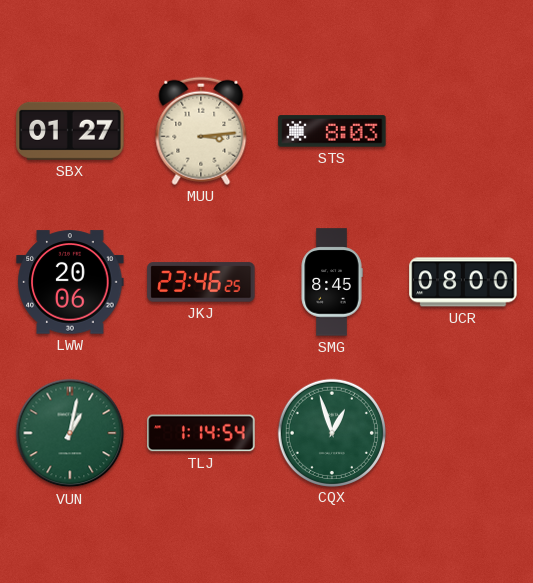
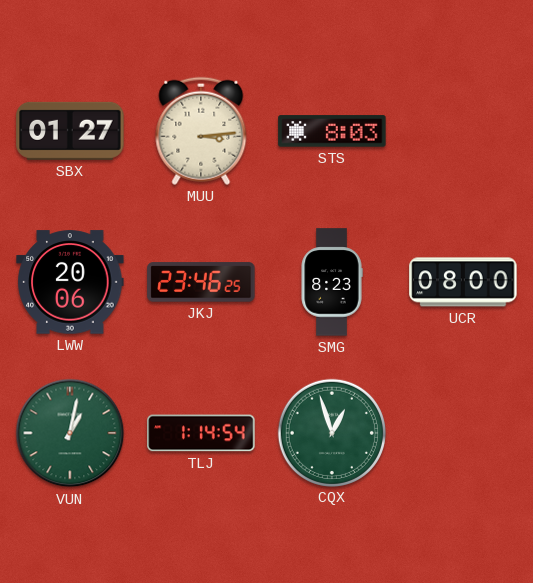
SMG: 8:45 -> 8:23
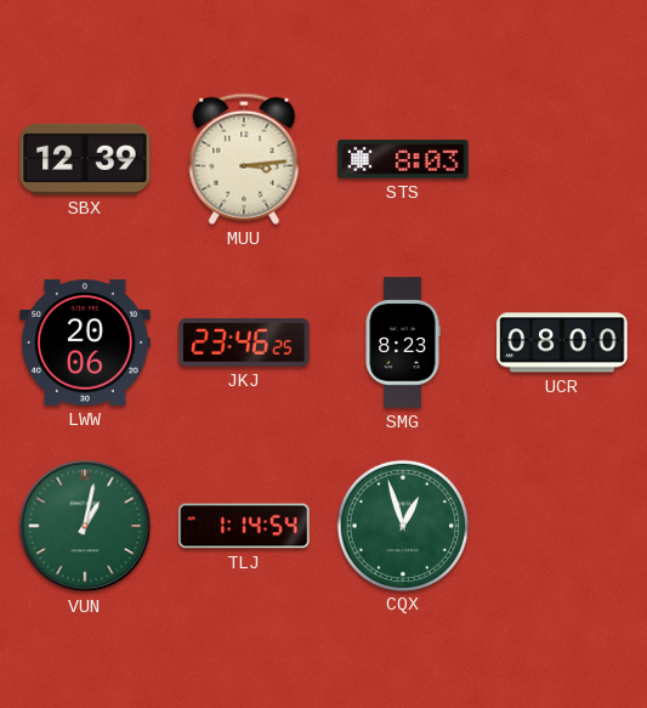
SBX: 01:27 -> 12:39
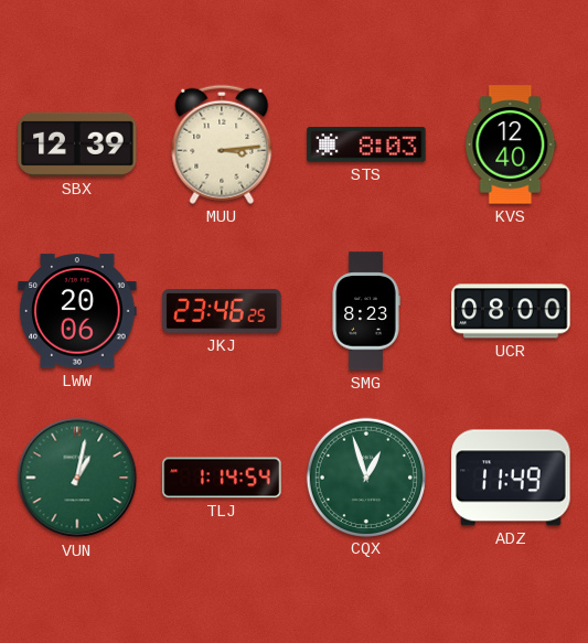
KVS: none -> 12:40
ADZ: none -> 11:49
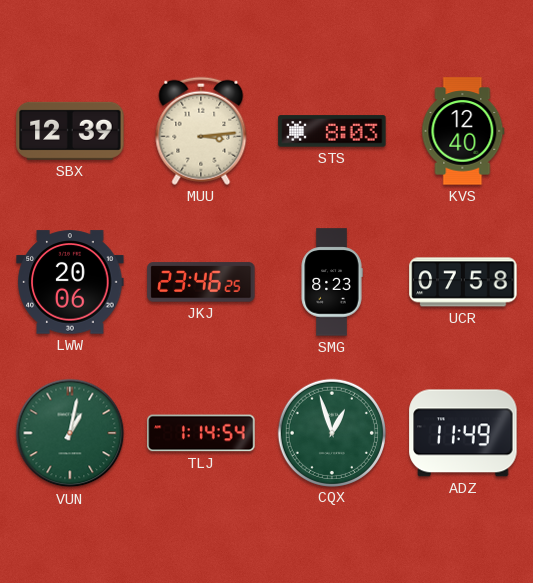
UCR: 08:00 -> 07:58
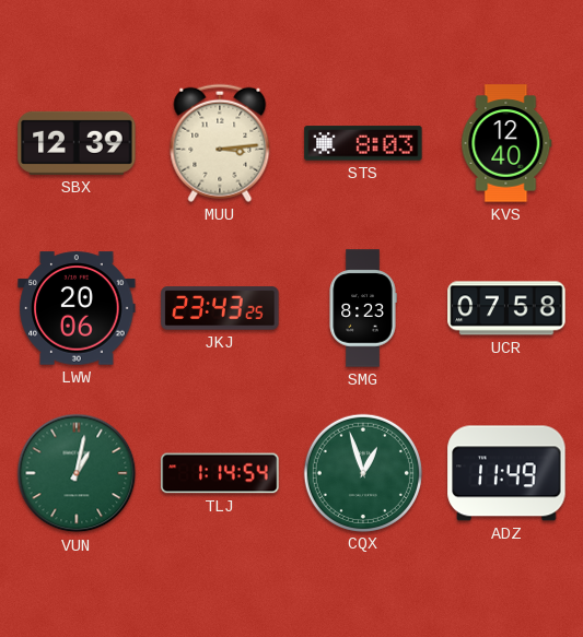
JKJ: 23:46 -> 23:43
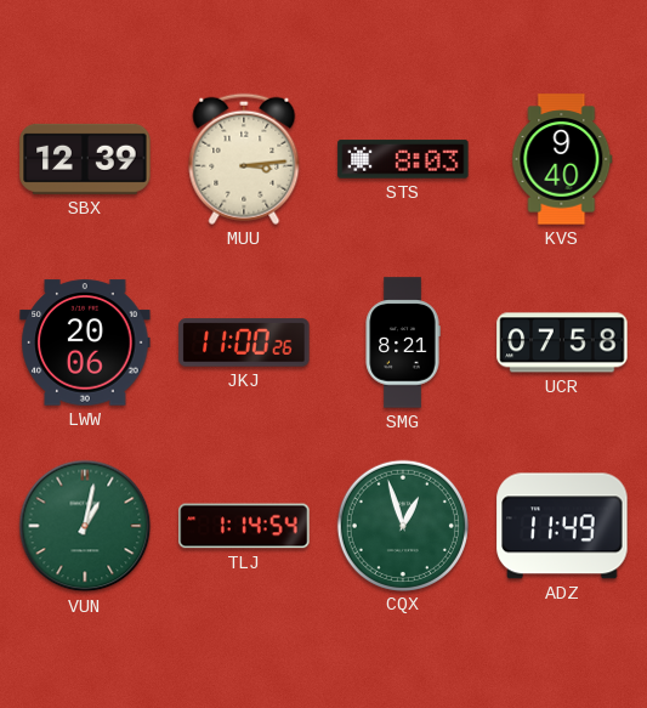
KVS: 12:40 -> 9:40
JKJ: 23:43 -> 11:00
SMG: 8:23 -> 8:21
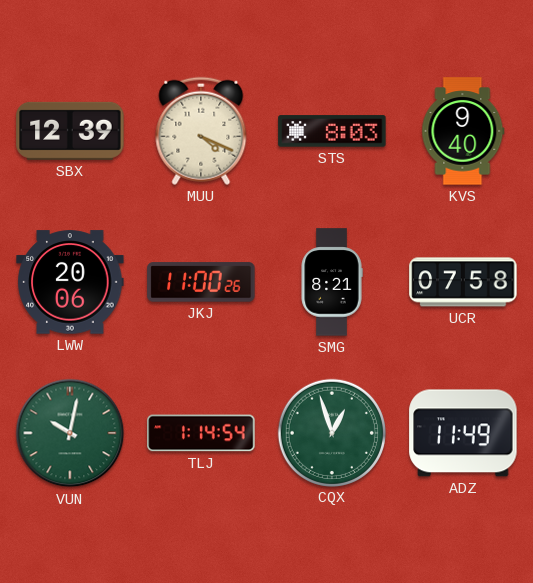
MUU: 3:14 -> 4:19
VUN: 1:02 -> 10:02
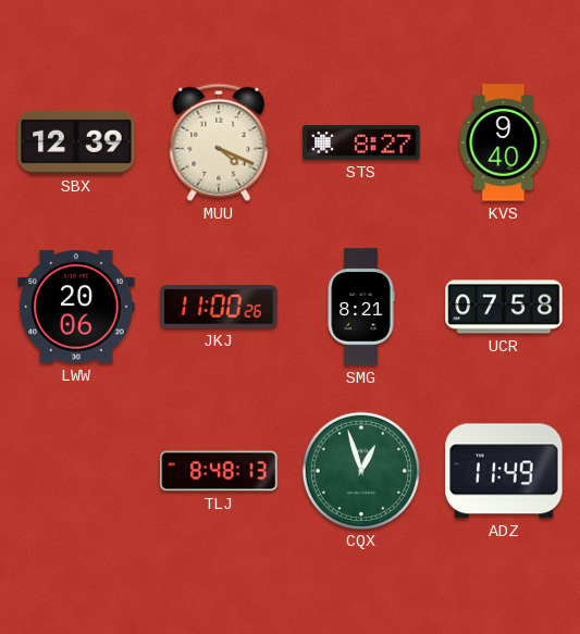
STS: 8:03 -> 8:27
VUN: 10:02 -> none
TLJ: 1:14 -> 8:48
